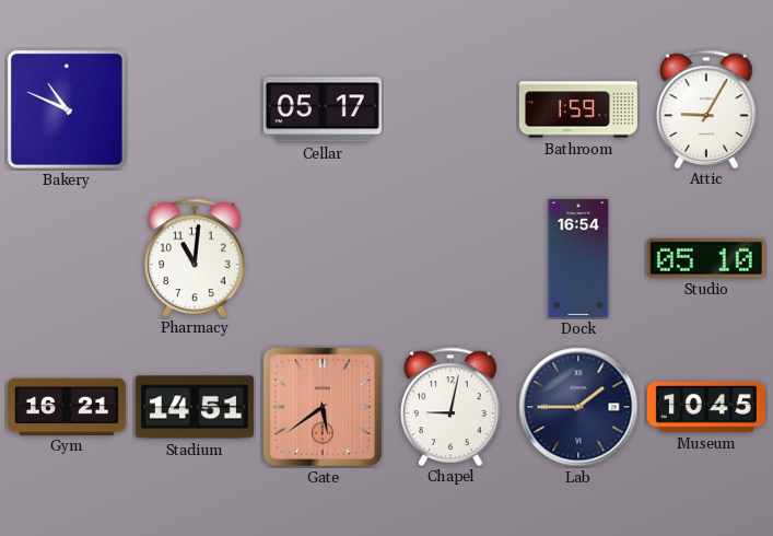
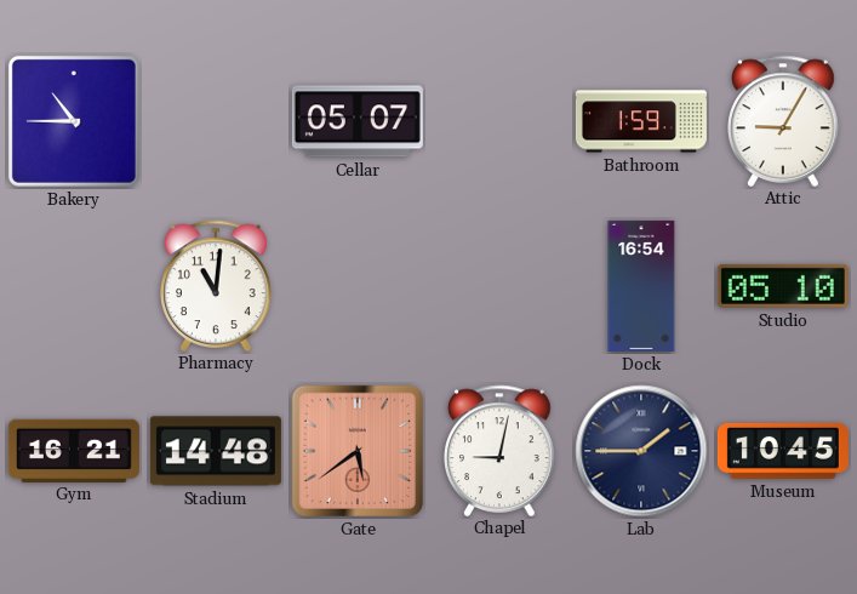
Bakery: 10:49 -> 10:45
Cellar: 05:17 -> 05:07
Stadium: 14:51 -> 14:48
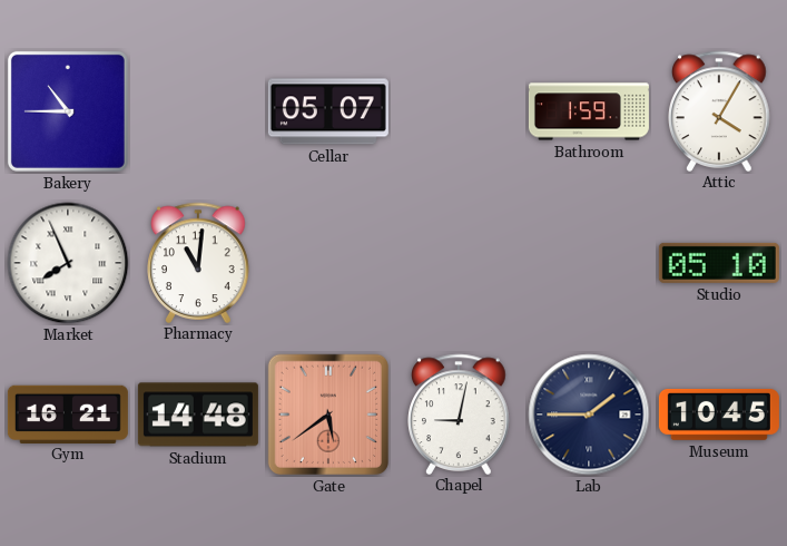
Attic: 9:05 -> 4:05
Market: none -> 7:56
Dock: 16:54 -> none
